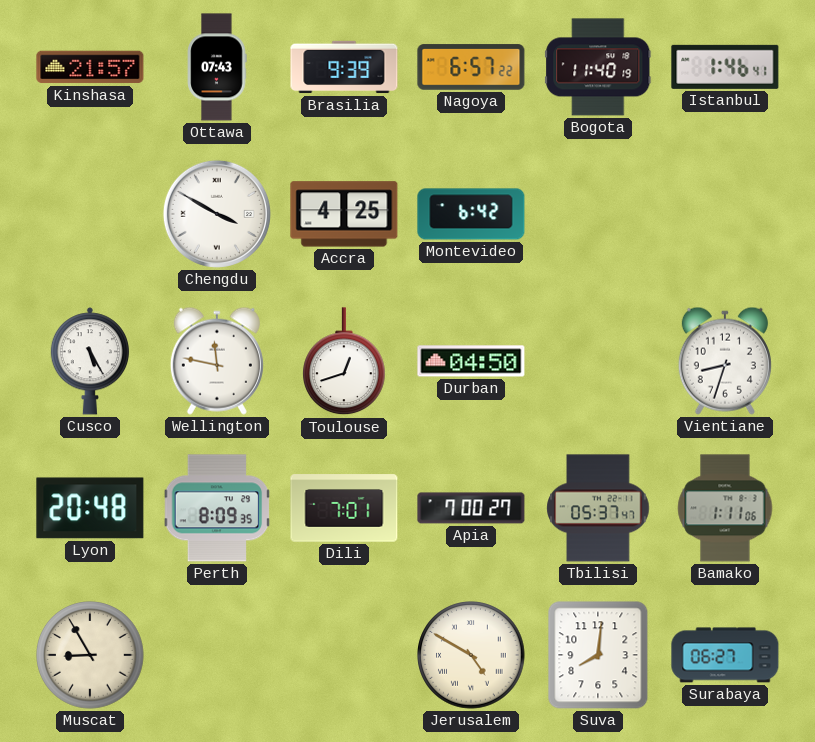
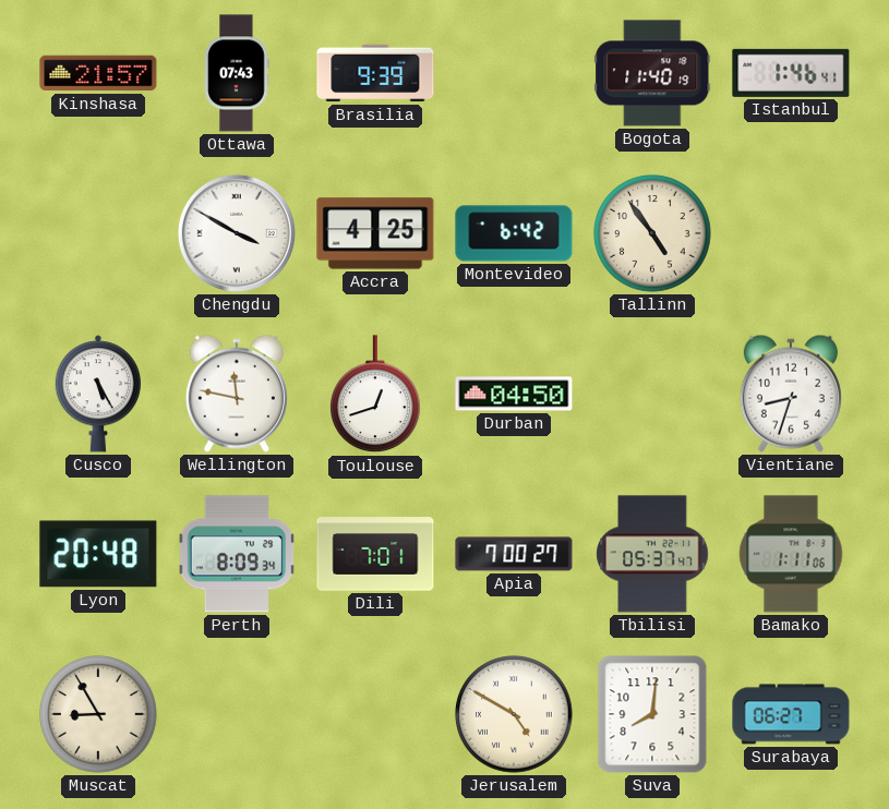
Nagoya: 6:57 -> none
Tallinn: none -> 4:54
Perth: 8:09:35 -> 8:09:34
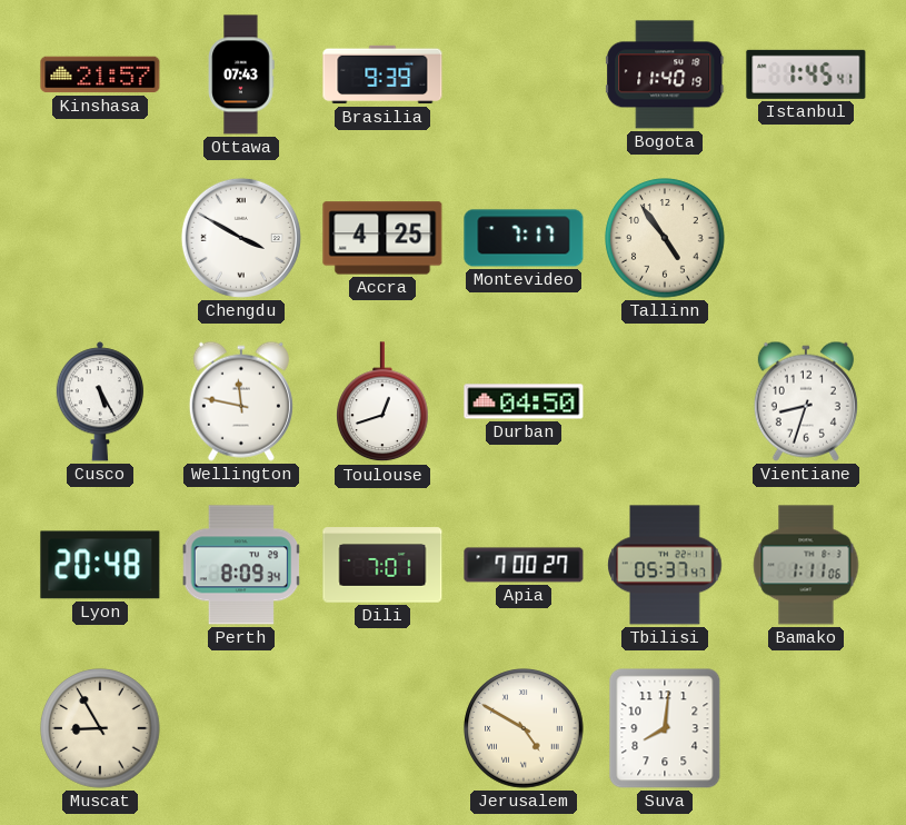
Istanbul: 1:46 -> 1:45
Montevideo: 6:42 -> 7:17
Surabaya: 06:27 -> none
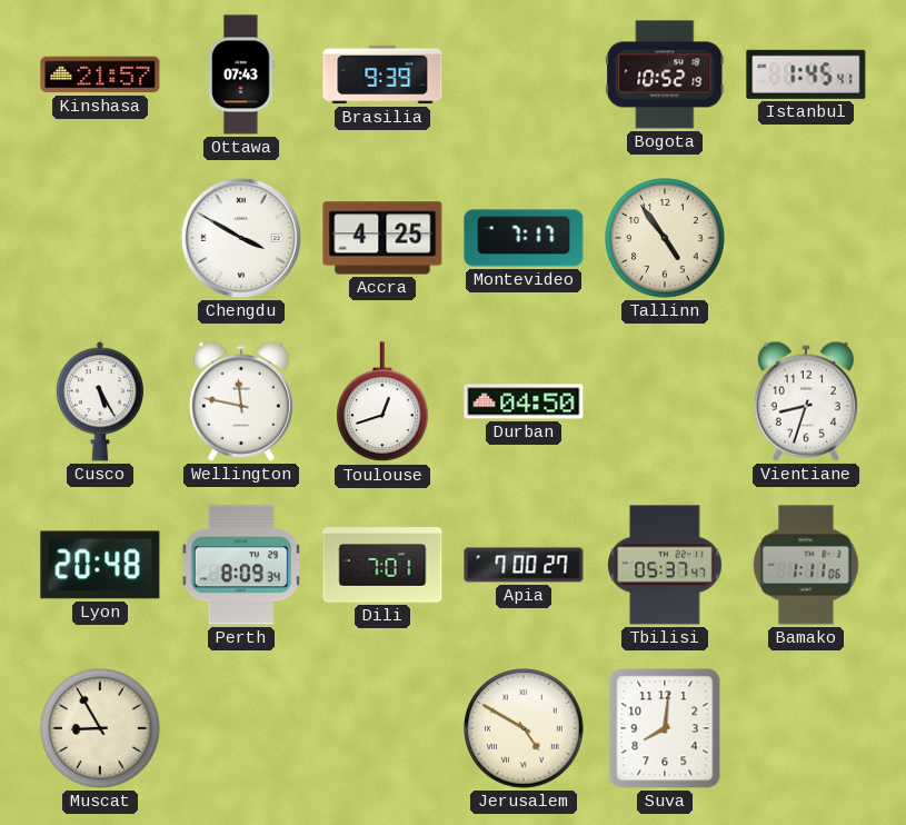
Bogota: 11:40 -> 10:52
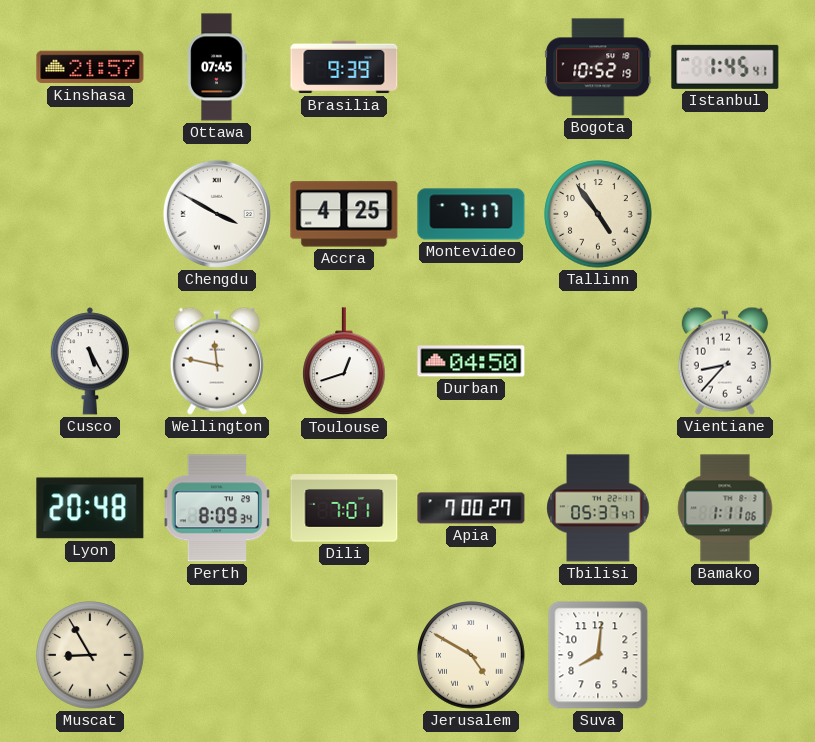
Ottawa: 07:43 -> 07:45
Vientiane: 8:33 -> 8:37
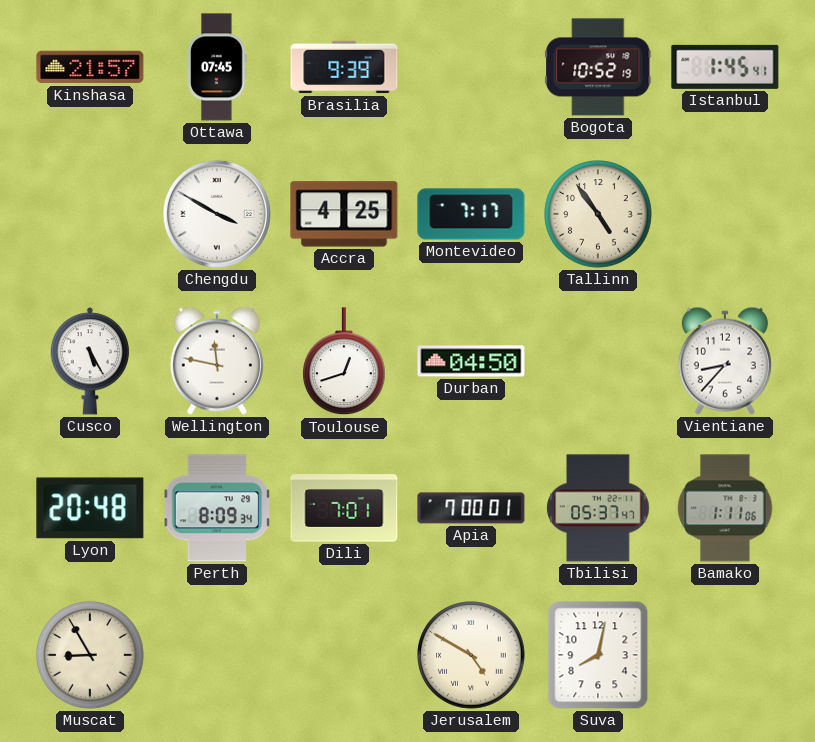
Apia: 7:00:27 -> 7:00:01
Suva: 8:01 -> 8:02
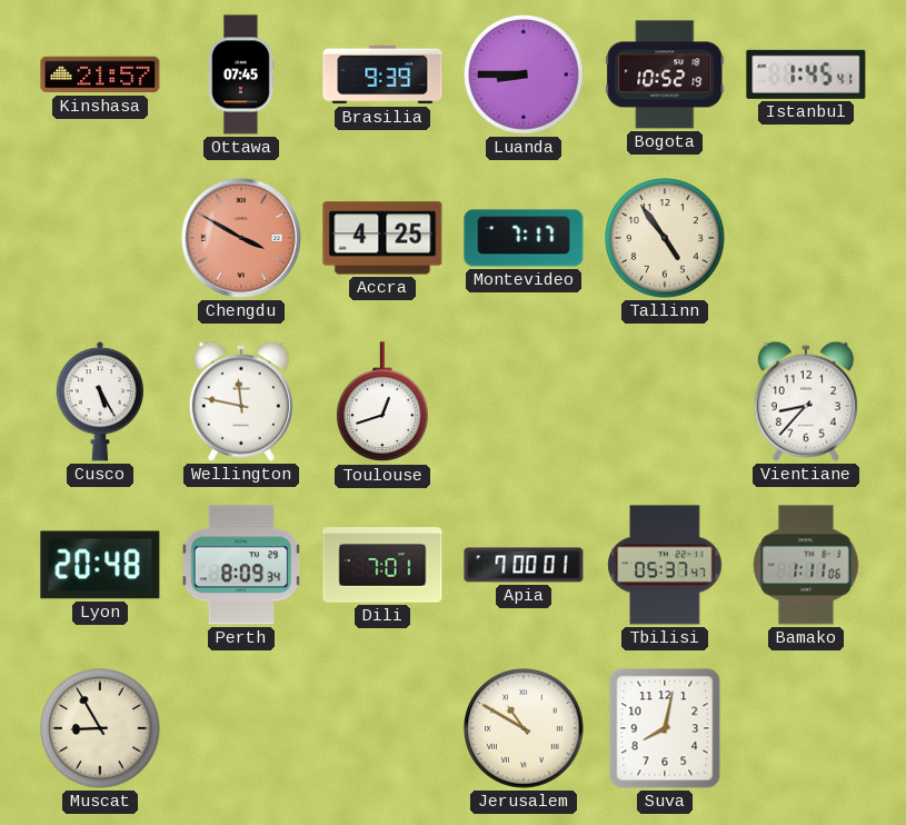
Luanda: none -> 8:45
Chengdu dial: white -> salmon
Durban: 04:50 -> none
Jerusalem: 4:50 -> 10:50
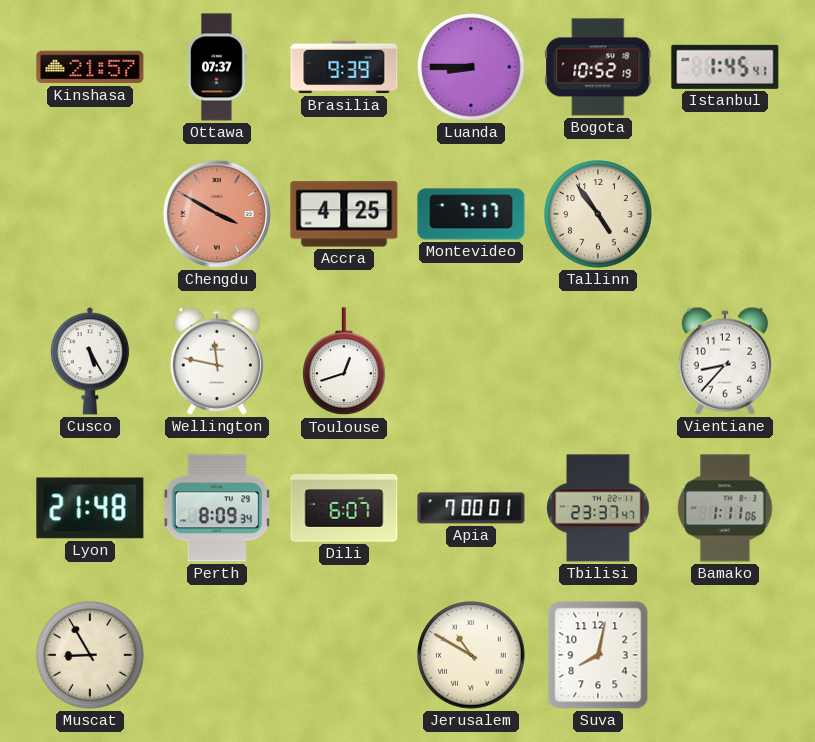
Ottawa: 07:45 -> 07:37
Lyon: 20:48 -> 21:48
Dili: 7:01 -> 6:07
Tbilisi: 05:37 -> 23:37
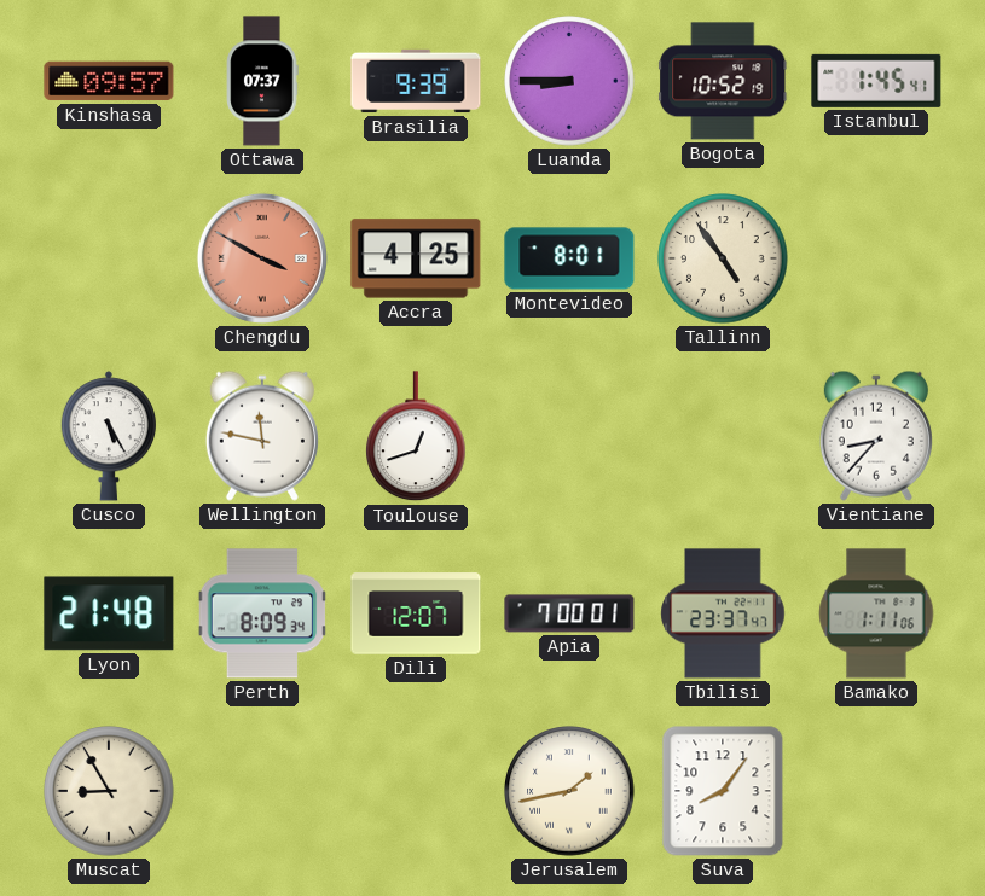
Kinshasa: 21:57 -> 09:57
Montevideo: 7:17 -> 8:01
Dili: 6:07 -> 12:07
Jerusalem: 10:50 -> 1:43
Suva: 8:02 -> 8:06
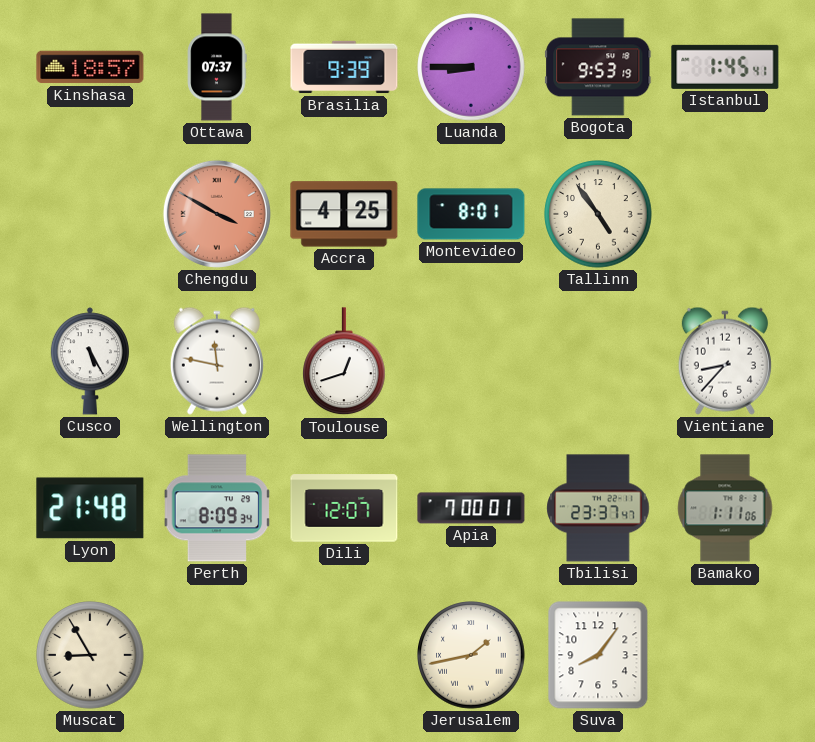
Kinshasa: 09:57 -> 18:57
Bogota: 10:52 -> 9:53
